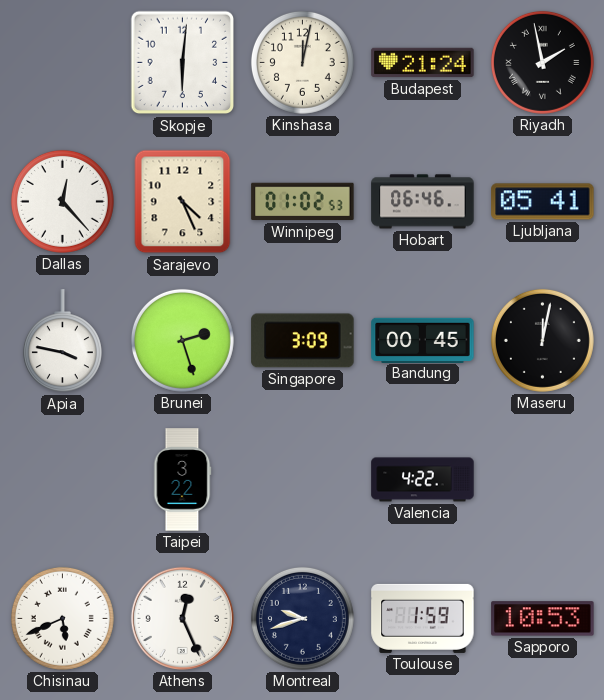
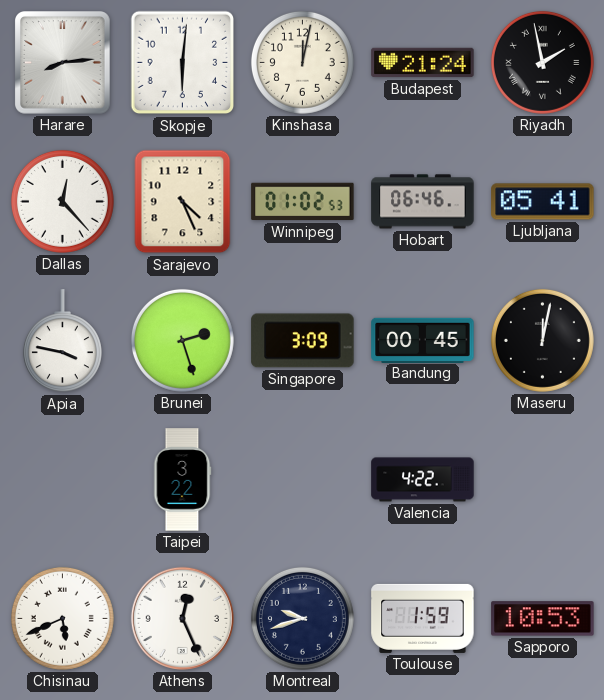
Harare: none -> 8:14
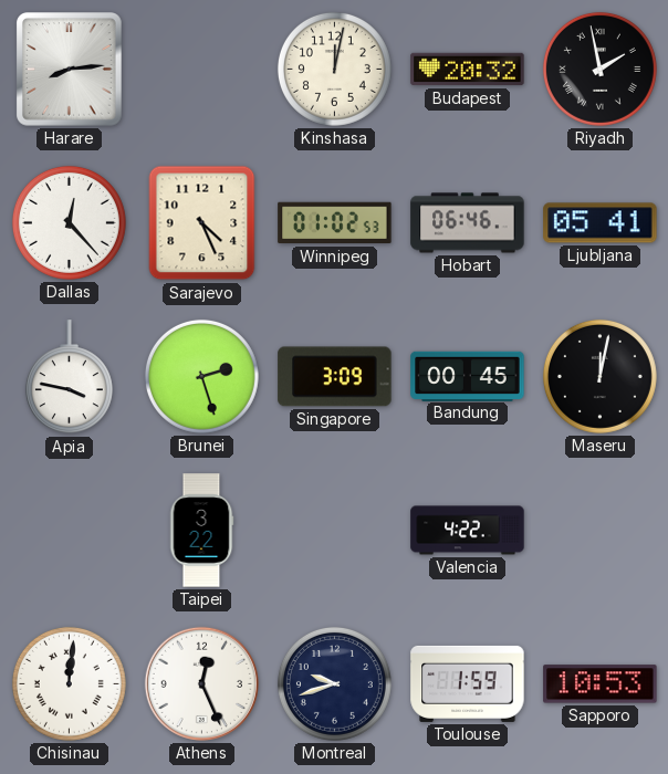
Skopje: 6:01 -> none
Budapest: 21:24 -> 20:32
Chisinau: 5:41 -> 12:01
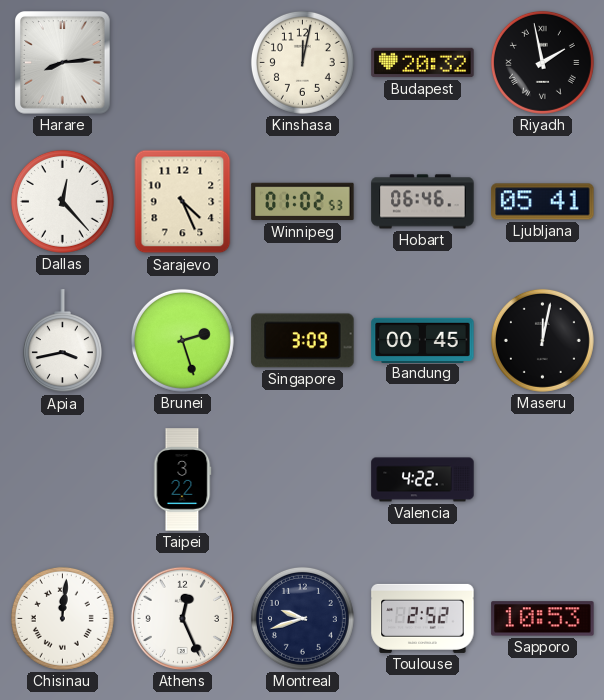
Apia: 3:47 -> 3:43
Toulouse: 1:59 -> 2:52
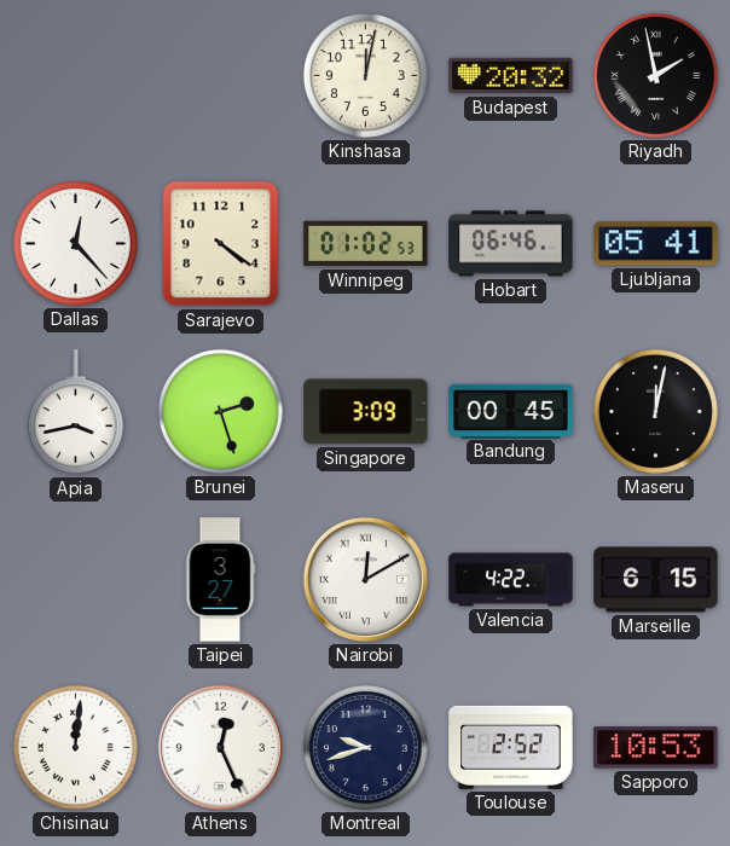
Harare: 8:14 -> none
Sarajevo: 4:26 -> 4:21
Taipei: 3:22 -> 3:27
Nairobi: none -> 12:10
Marseille: none -> 6:15
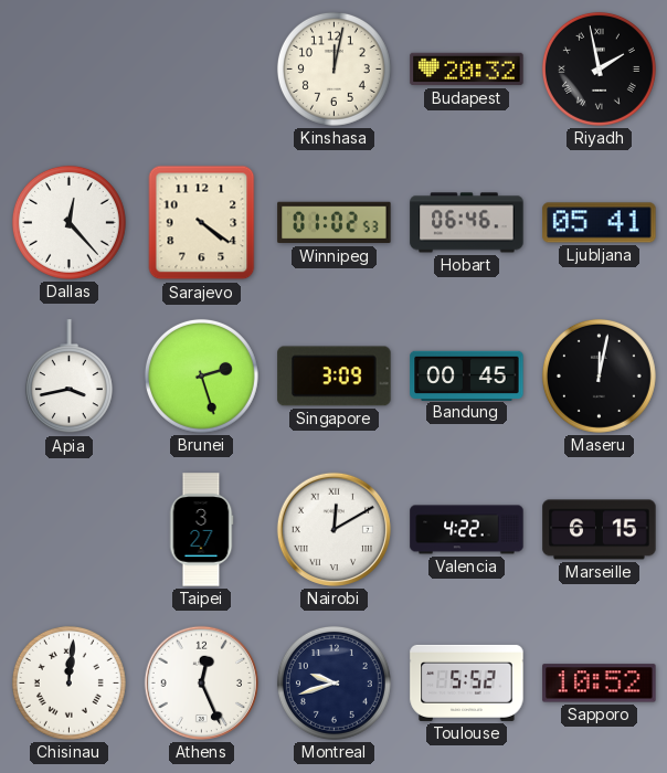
Toulouse: 2:52 -> 5:52
Sapporo: 10:53 -> 10:52
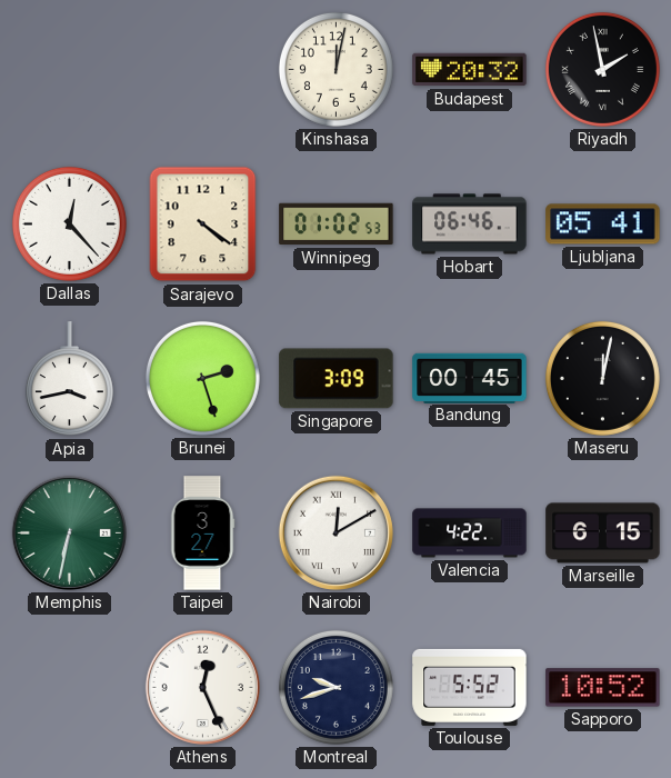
Memphis: none -> 6:32
Chisinau: 12:01 -> none
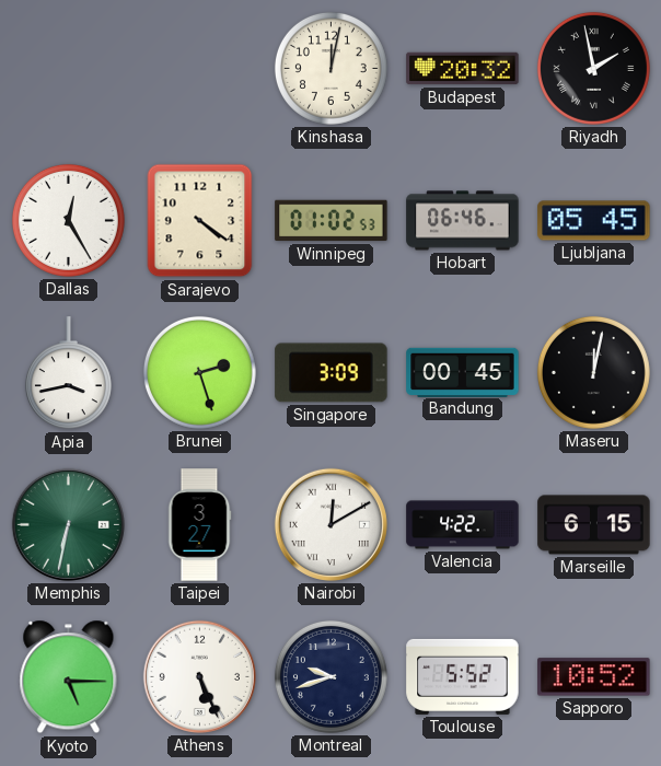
Dallas: 12:23 -> 12:25
Ljubljana: 05:41 -> 05:45
Kyoto: none -> 5:15
Athens: 12:26 -> 5:26
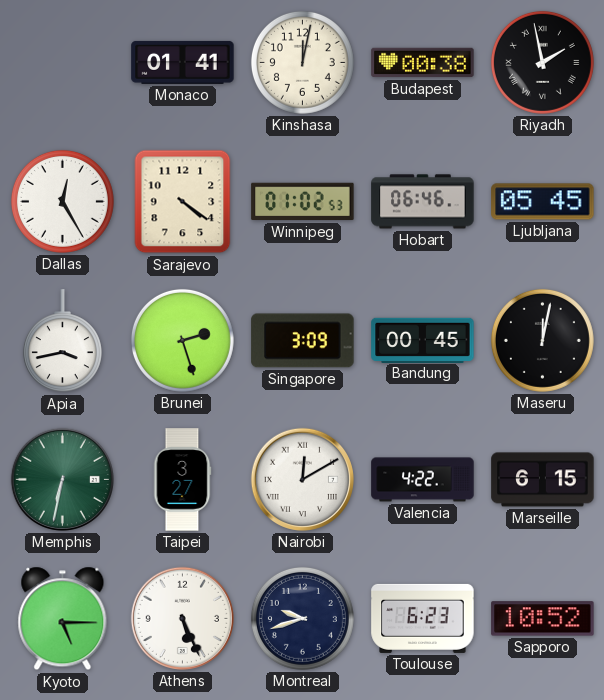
Monaco: none -> 01:41
Budapest: 20:32 -> 00:38
Toulouse: 5:52 -> 6:23
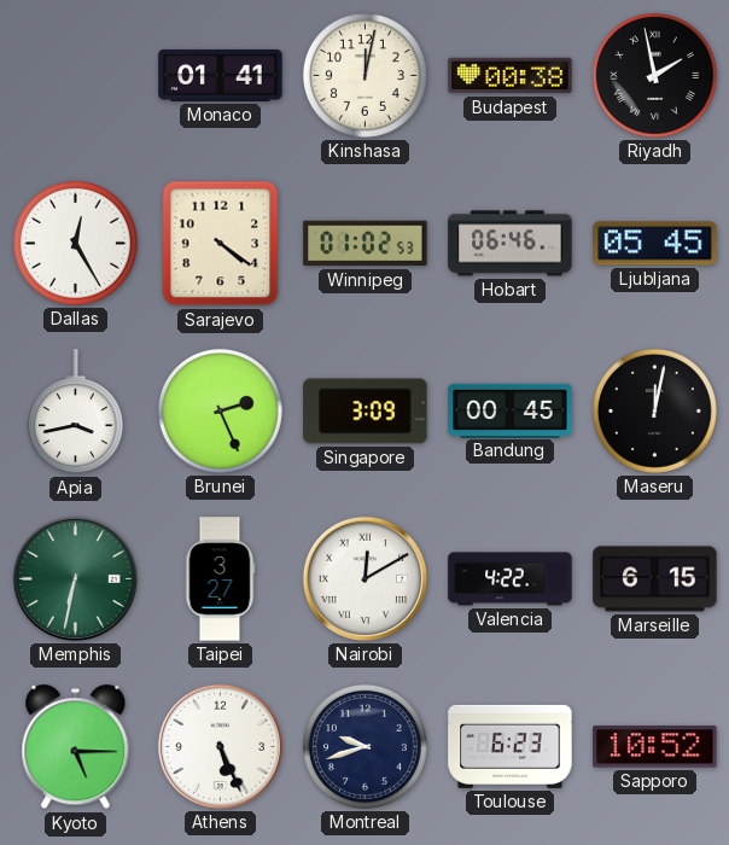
Brunei: 2:27 -> 2:26
